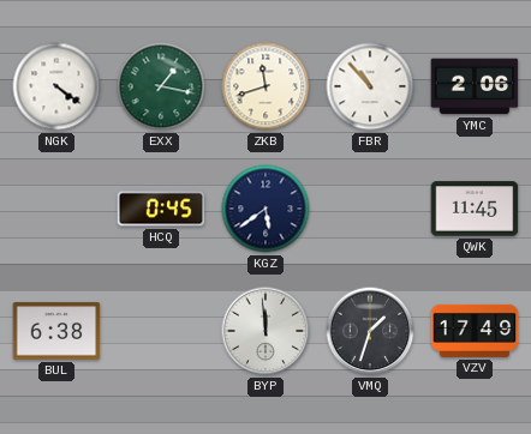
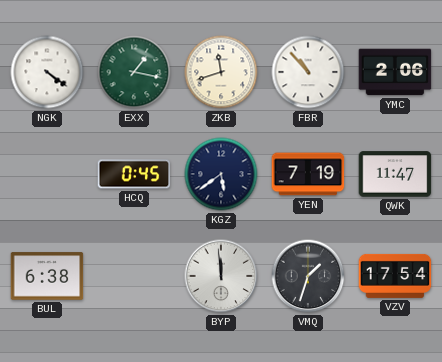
YEN: none -> 7:19
QWK: 11:45 -> 11:47
VZV: 17:49 -> 17:54
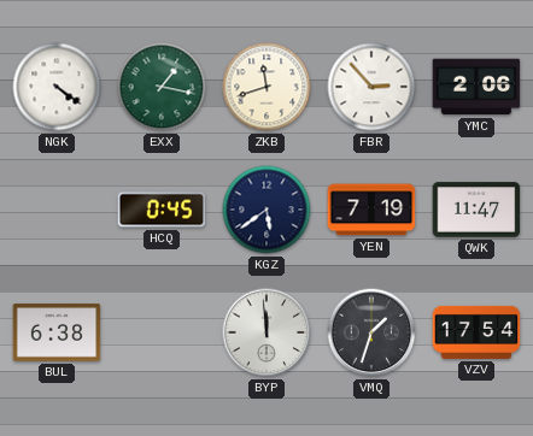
FBR: 10:53 -> 2:53
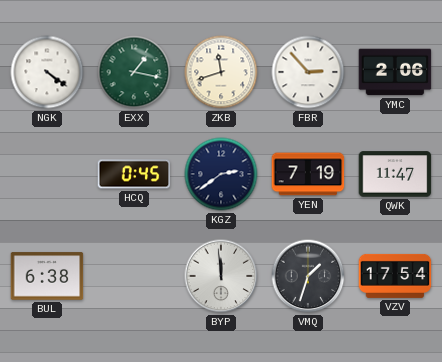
KGZ: 5:39 -> 2:39
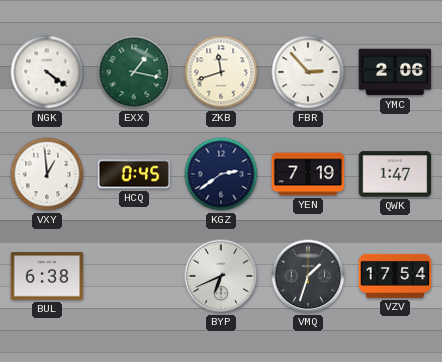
VXY: none -> 12:59
QWK: 11:47 -> 1:47
BYP: 11:59 -> 6:41
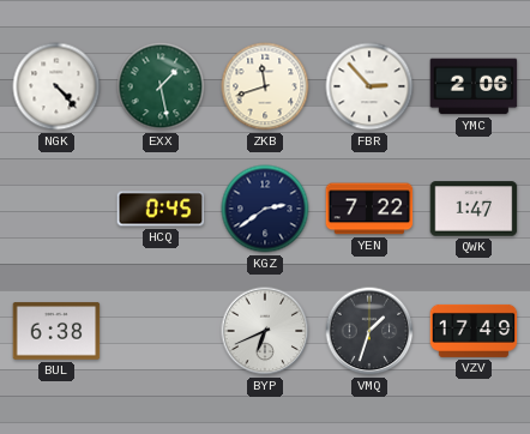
NGK: 4:21 -> 4:23
EXX: 1:17 -> 1:28
VXY: 12:59 -> none
YEN: 7:19 -> 7:22
VZV: 17:54 -> 17:49
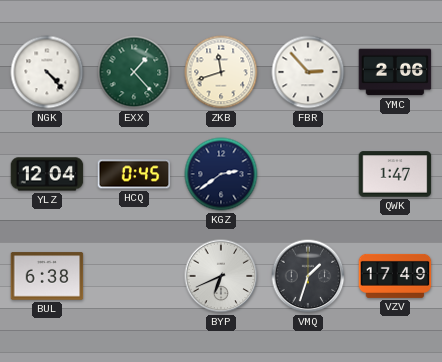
EXX: 1:28 -> 1:23
YLZ: none -> 12:04
YEN: 7:22 -> none
